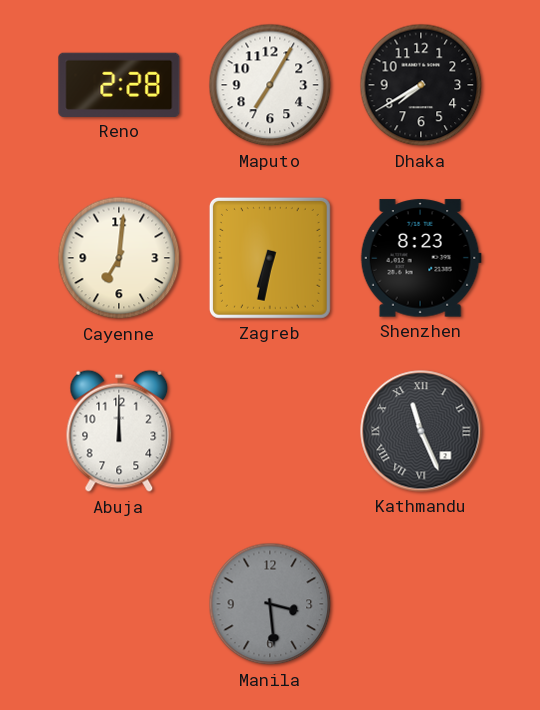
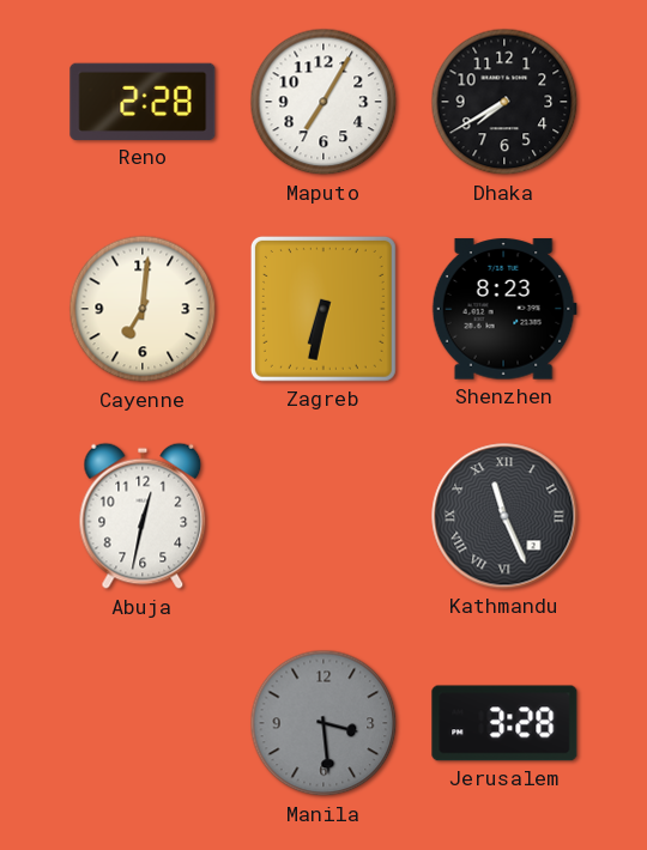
Abuja: 12:00 -> 12:32
Jerusalem: none -> 3:28
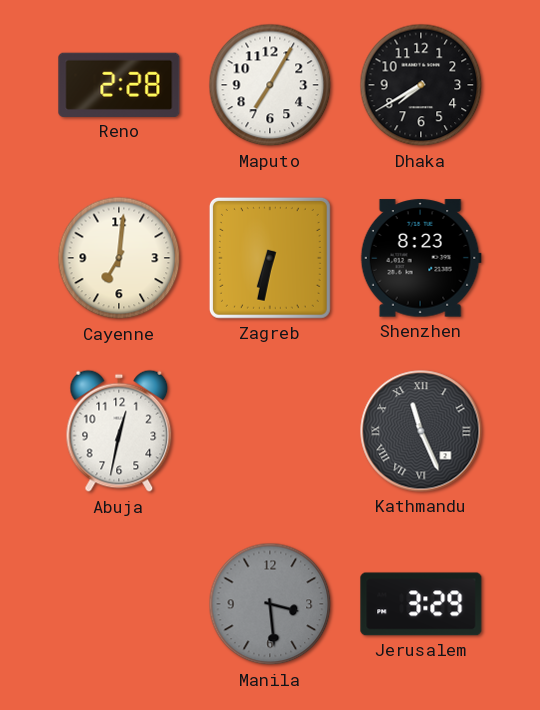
Jerusalem: 3:28 -> 3:29
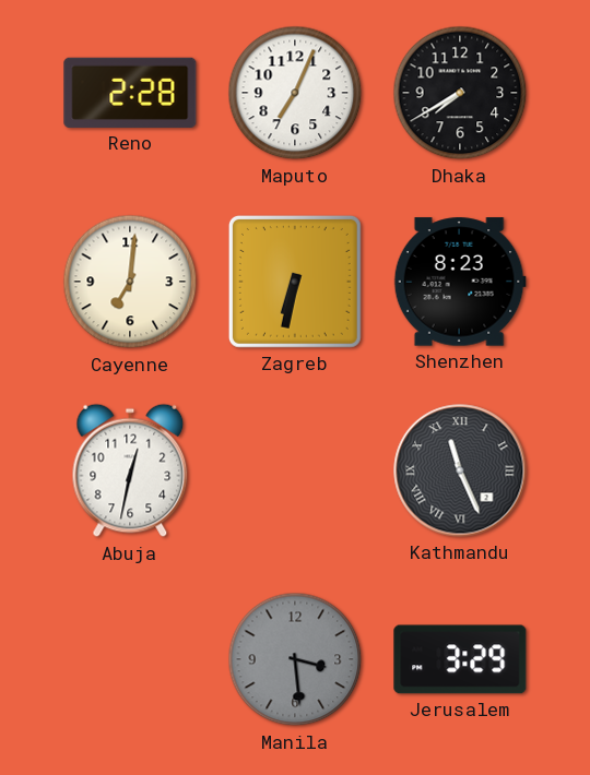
Maputo: 7:05 -> 7:04
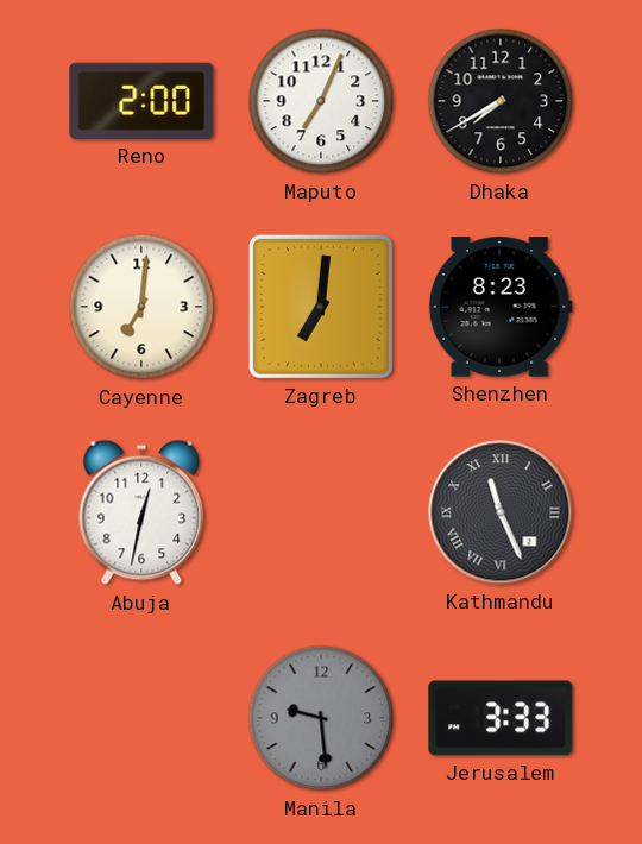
Reno: 2:28 -> 2:00
Zagreb: 6:32 -> 7:01
Manila: 3:29 -> 9:29
Jerusalem: 3:29 -> 3:33
